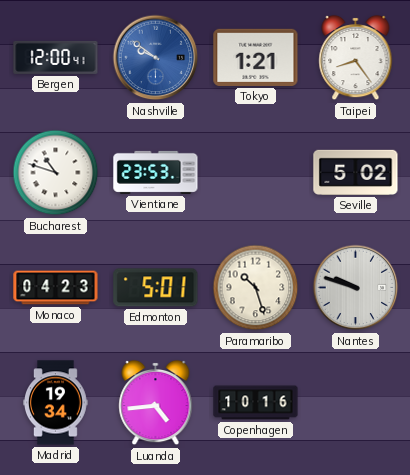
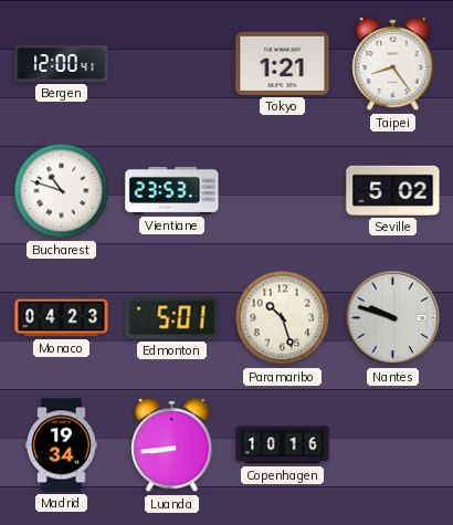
Nashville: 9:51 -> none
Luanda: 4:44 -> 8:44
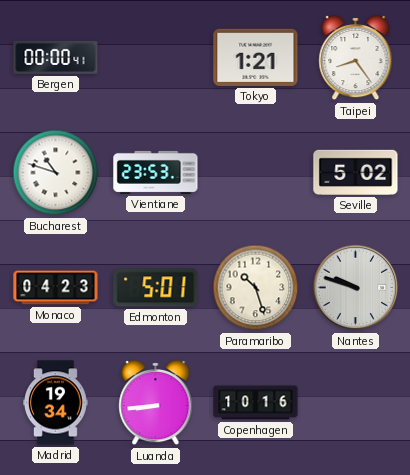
Bergen: 12:00 -> 00:00
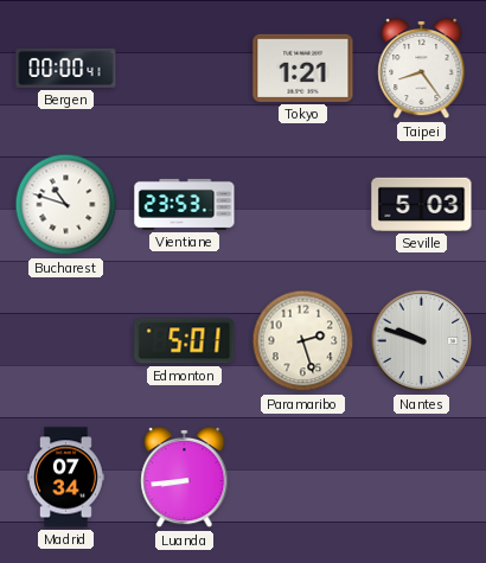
Seville: 5:02 -> 5:03
Monaco: 04:23 -> none
Paramaribo: 10:27 -> 2:27
Madrid: 19:34 -> 07:34
Copenhagen: 10:16 -> none
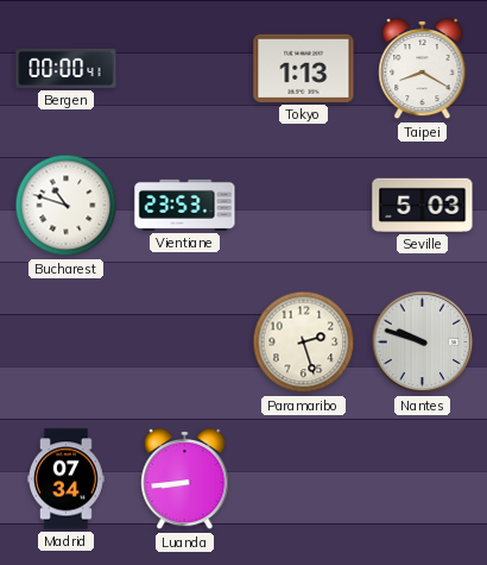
Tokyo: 1:21 -> 1:13
Taipei: 8:24 -> 8:20
Edmonton: 5:01 -> none
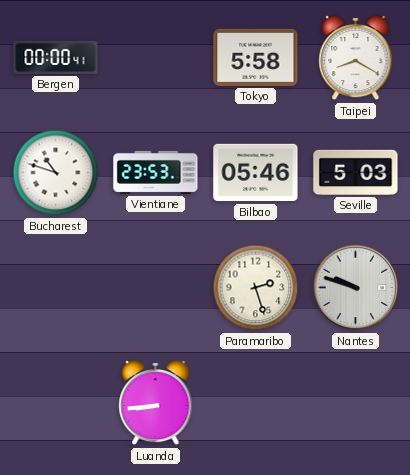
Tokyo: 1:13 -> 5:58
Bilbao: none -> 05:46
Madrid: 07:34 -> none
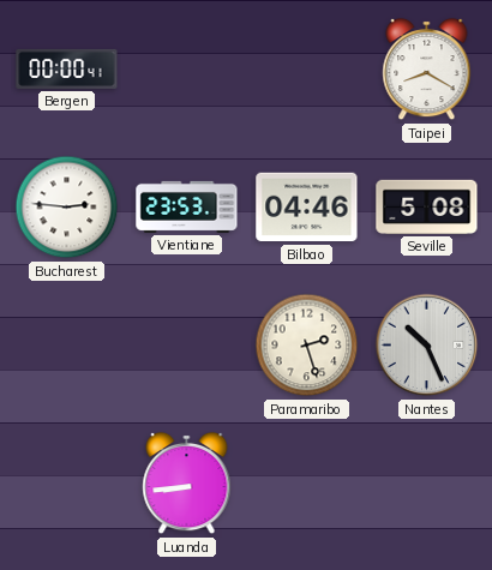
Tokyo: 5:58 -> none
Bucharest: 10:48 -> 2:46
Bilbao: 05:46 -> 04:46
Seville: 5:03 -> 5:08
Nantes: 9:48 -> 10:26
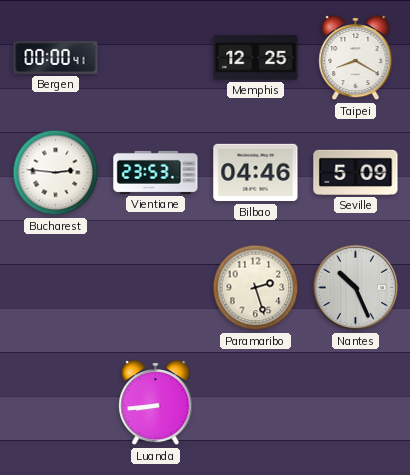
Memphis: none -> 12:25
Seville: 5:08 -> 5:09
